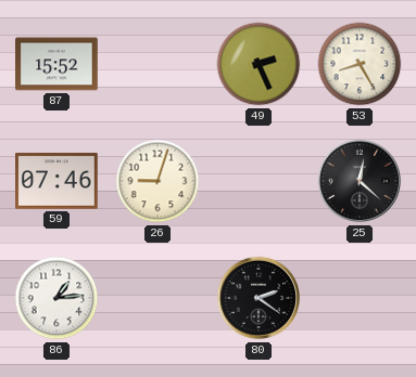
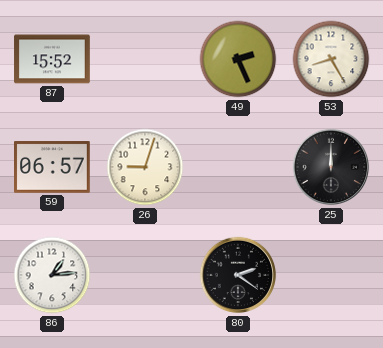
59: 07:46 -> 06:57
25: 12:22 -> 12:00
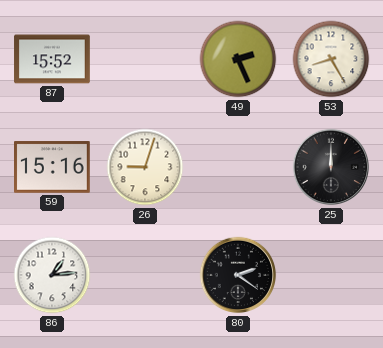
59: 06:57 -> 15:16
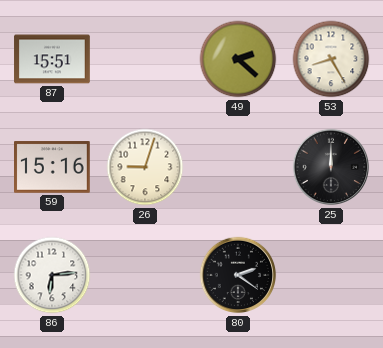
87: 15:52 -> 15:51
49: 2:26 -> 2:22
86: 1:14 -> 6:14
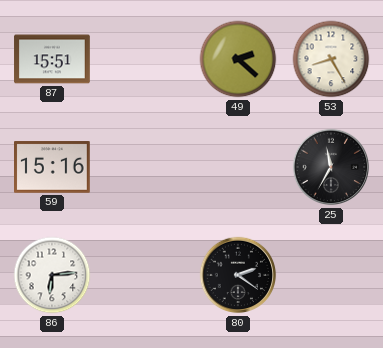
26: 9:03 -> none
25: 12:00 -> 11:35
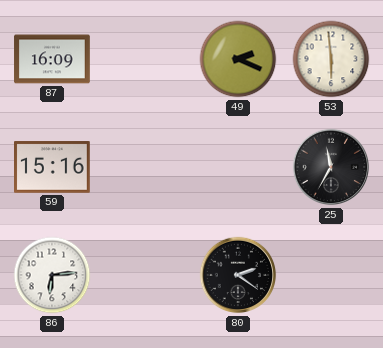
87: 15:51 -> 16:09
49: 2:22 -> 2:19
53: 8:25 -> 5:59
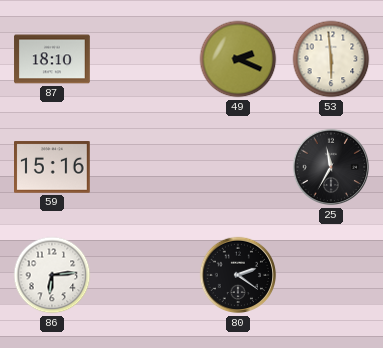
87: 16:09 -> 18:10
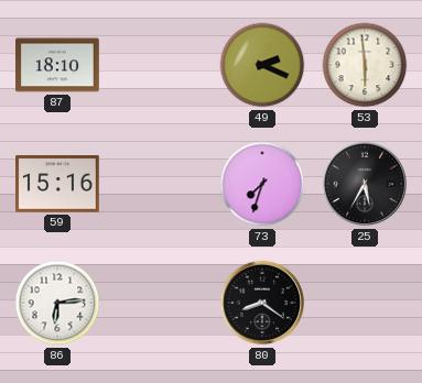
73: none -> 7:33
25: 11:35 -> 5:35
80: 2:21 -> 8:21
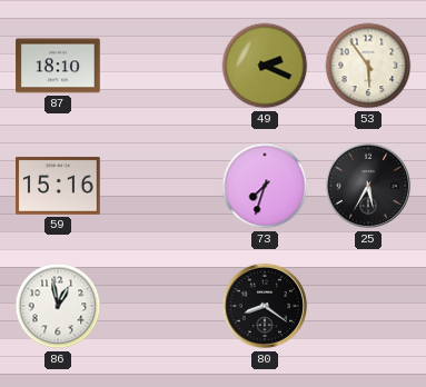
53: 5:59 -> 5:54
86: 6:14 -> 12:58
